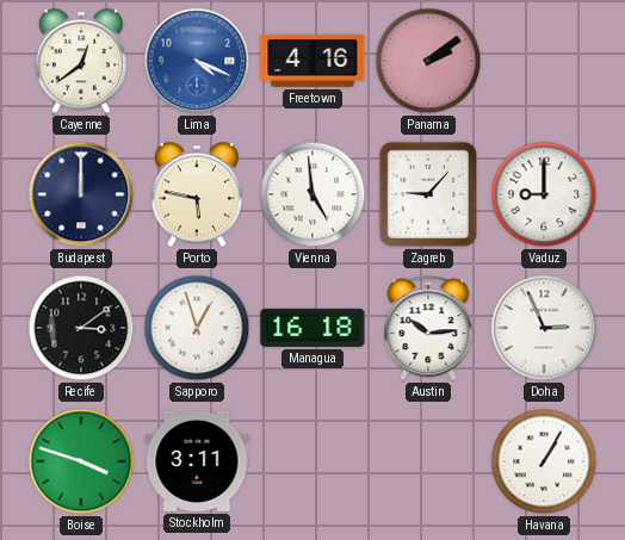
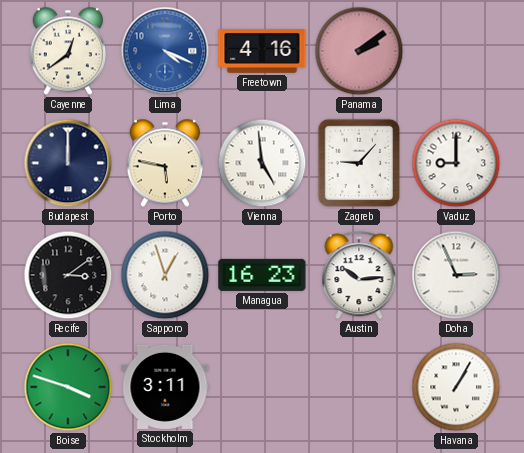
Managua: 16:18 -> 16:23
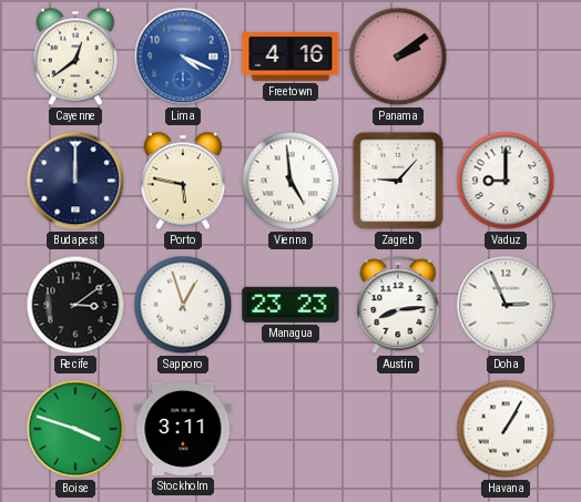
Managua: 16:23 -> 23:23
Austin: 10:14 -> 8:14
